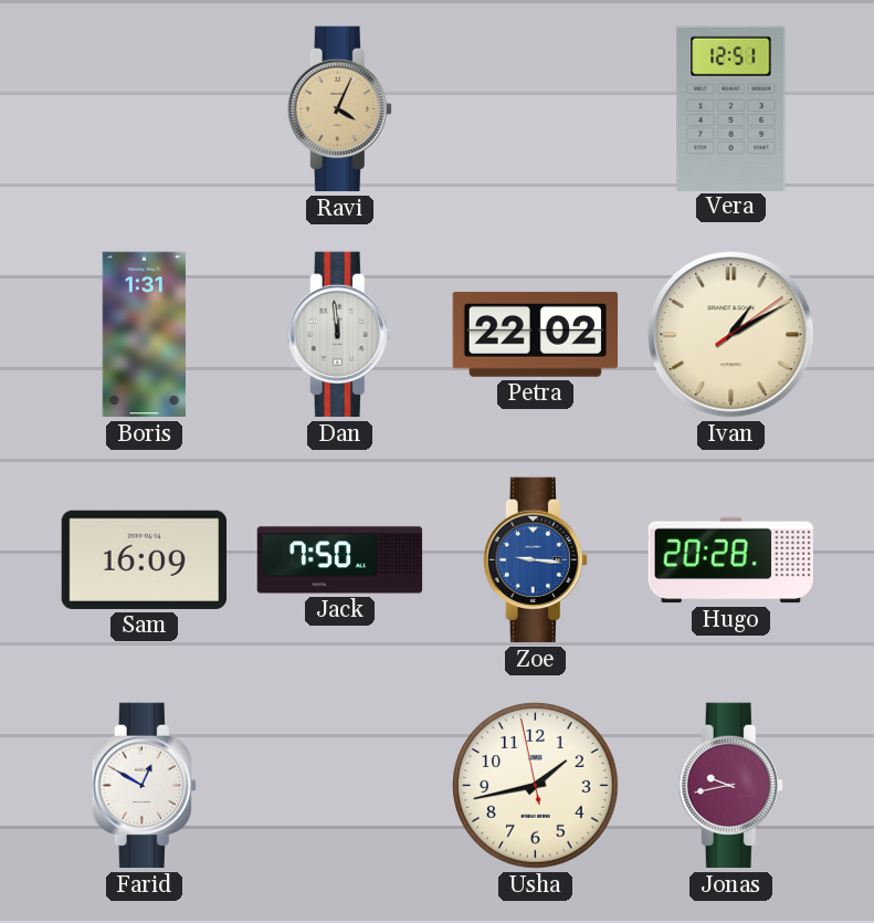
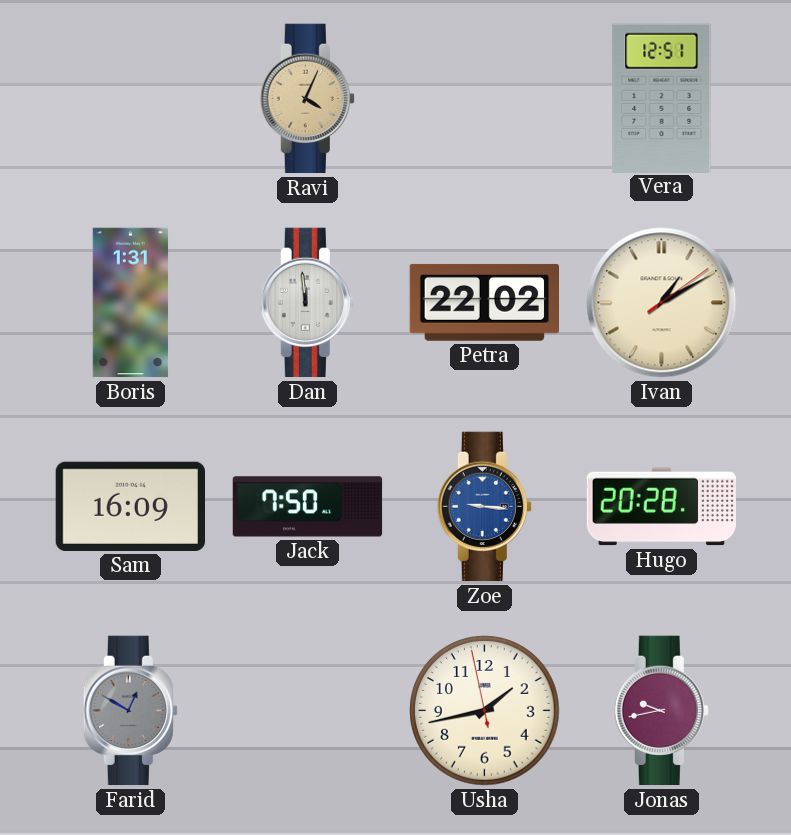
Farid dial: white -> grey
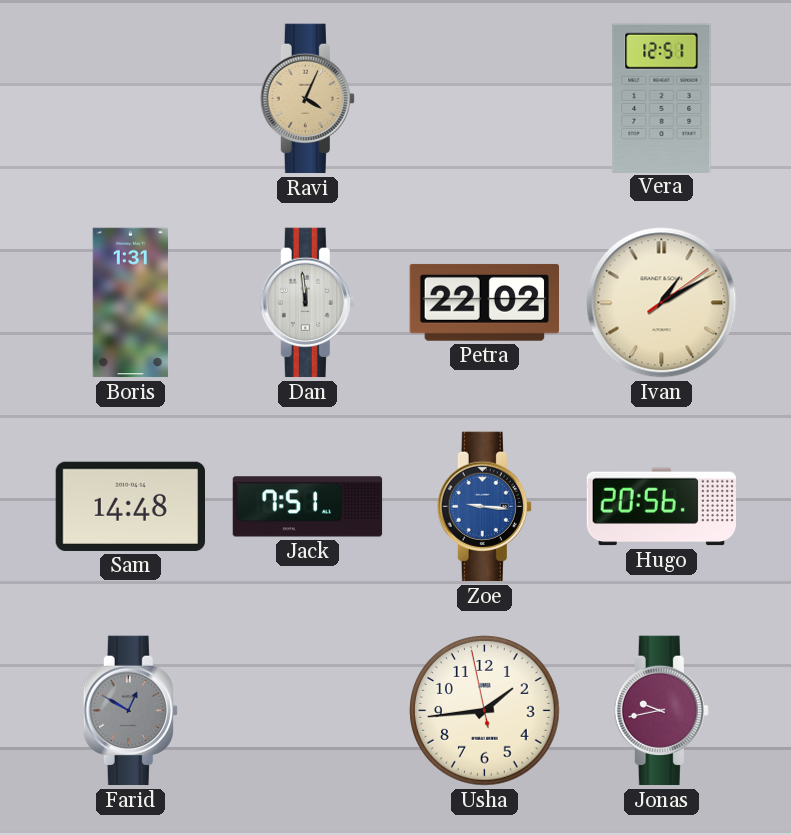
Sam: 16:09 -> 14:48
Jack: 7:50 -> 7:51
Hugo: 20:28 -> 20:56
Usha: 1:42 -> 1:43
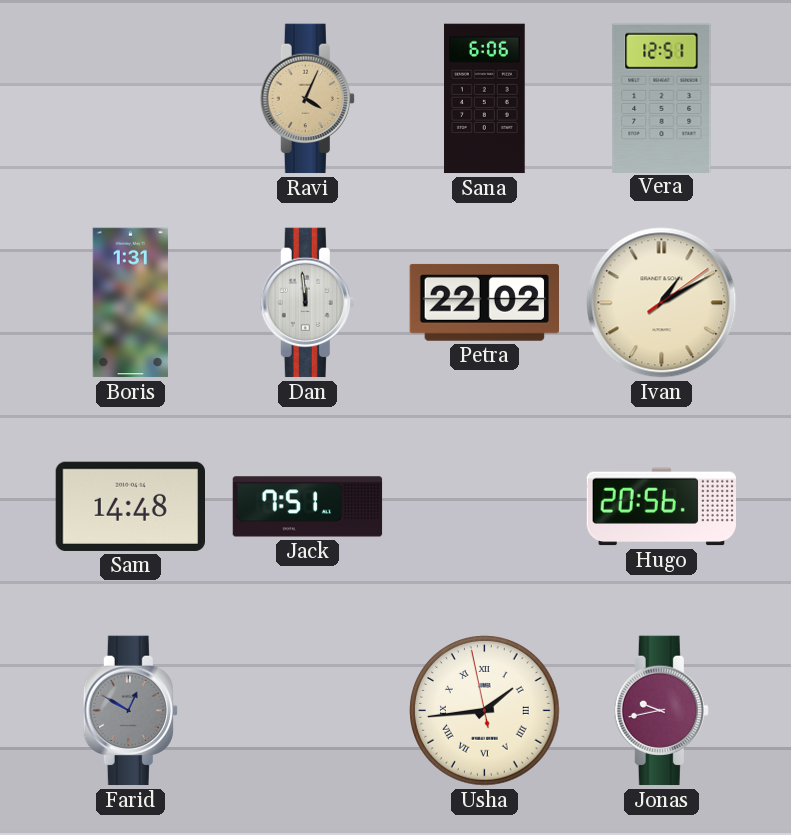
Sana: none -> 6:06
Zoe: 9:16 -> none
Usha numerals: Arabic -> Roman
